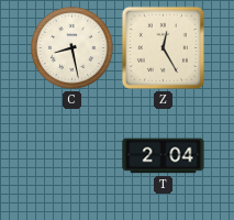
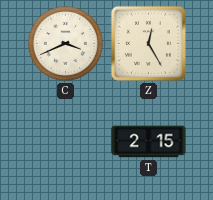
C: 8:28 -> 3:41
T: 2:04 -> 2:15
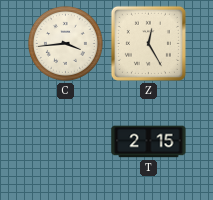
C: 3:41 -> 3:44
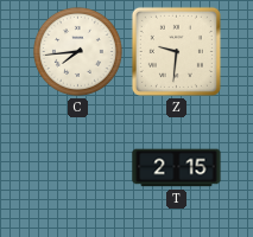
C: 3:44 -> 7:44
Z: 12:25 -> 9:31
